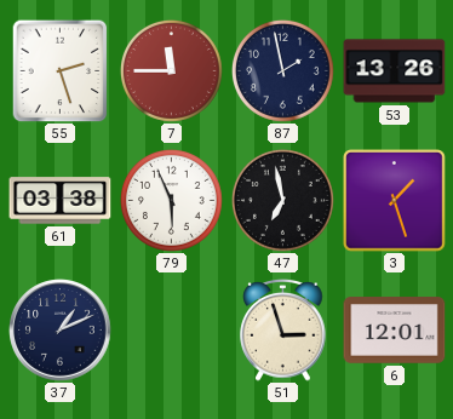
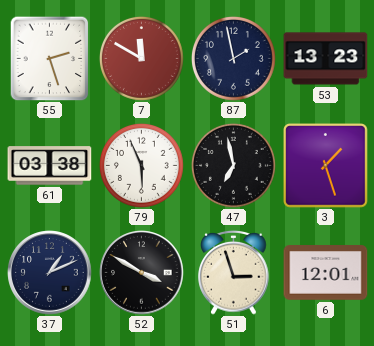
7: 11:45 -> 11:50
53: 13:26 -> 13:23
52: none -> 3:50
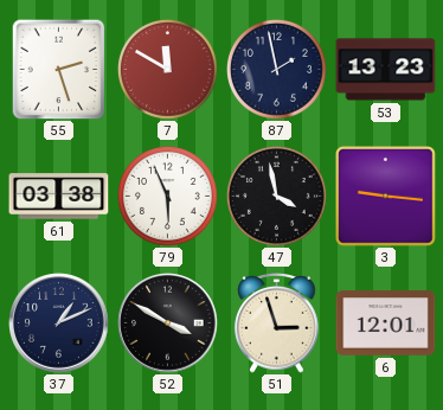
47: 6:58 -> 3:58
3: 1:27 -> 9:16
